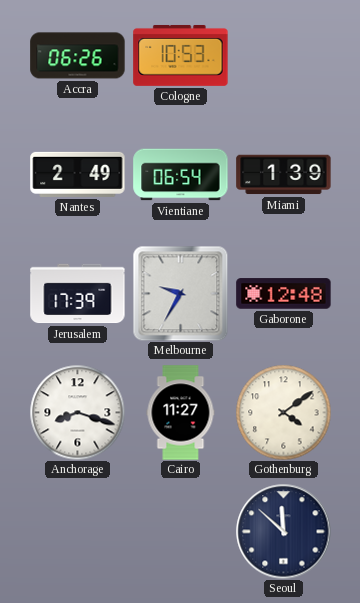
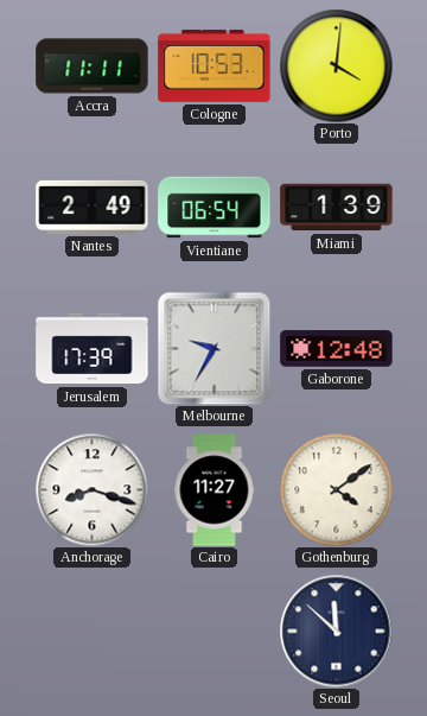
Accra: 06:26 -> 11:11
Porto: none -> 4:01
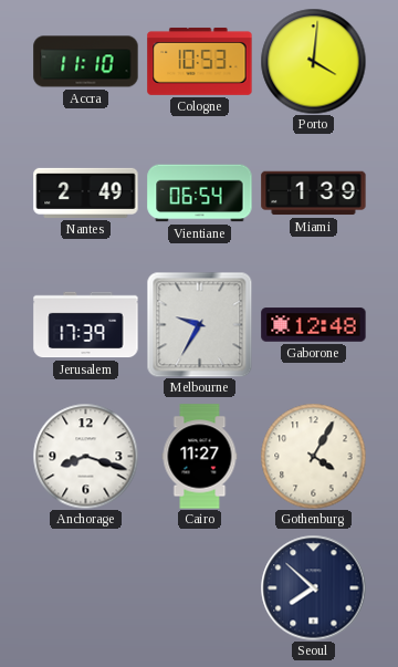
Accra: 11:11 -> 11:10
Gothenburg: 4:09 -> 4:05
Seoul: 11:52 -> 7:52
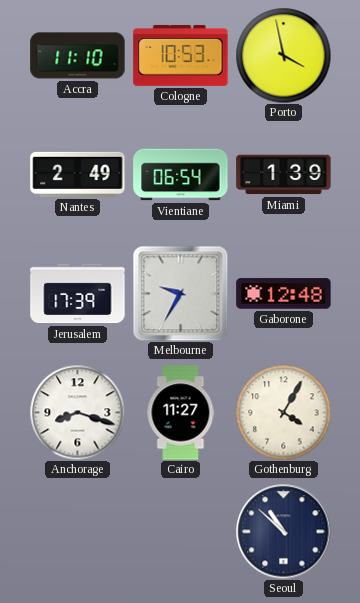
Porto: 4:01 -> 3:58
Seoul: 7:52 -> 10:52
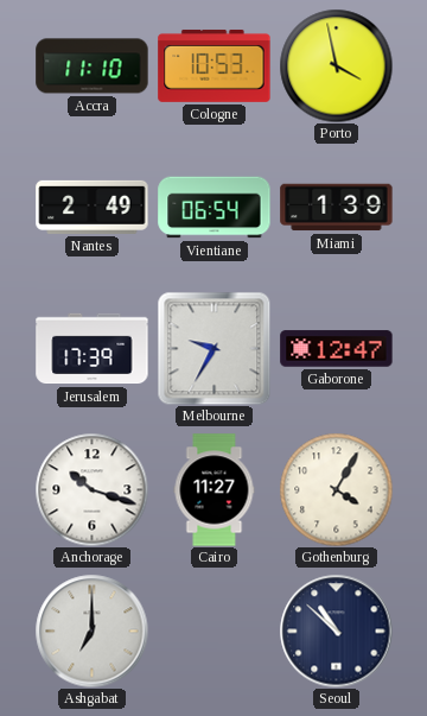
Gaborone: 12:48 -> 12:47
Anchorage: 8:18 -> 10:18
Ashgabat: none -> 7:00
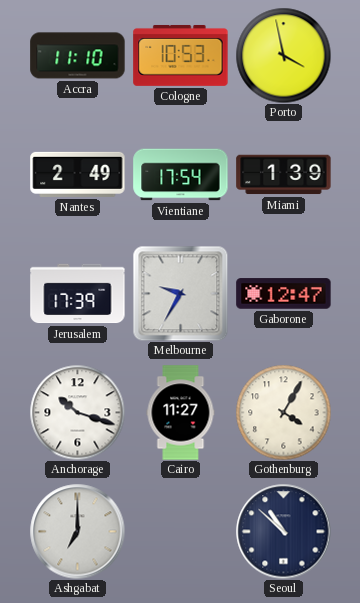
Vientiane: 06:54 -> 17:54
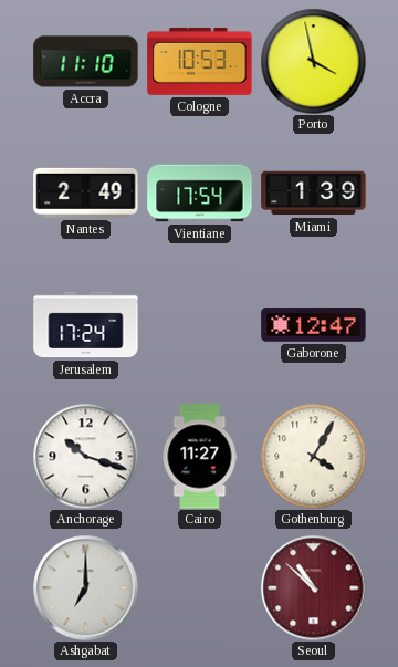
Jerusalem: 17:39 -> 17:24
Melbourne: 9:35 -> none
Seoul dial: navy -> burgundy
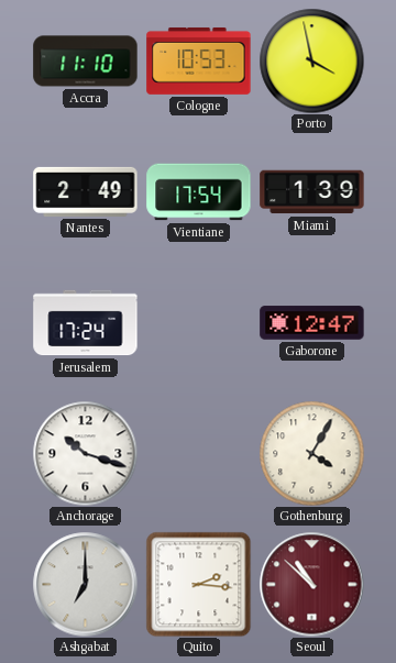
Cairo: 11:27 -> none
Quito: none -> 2:16
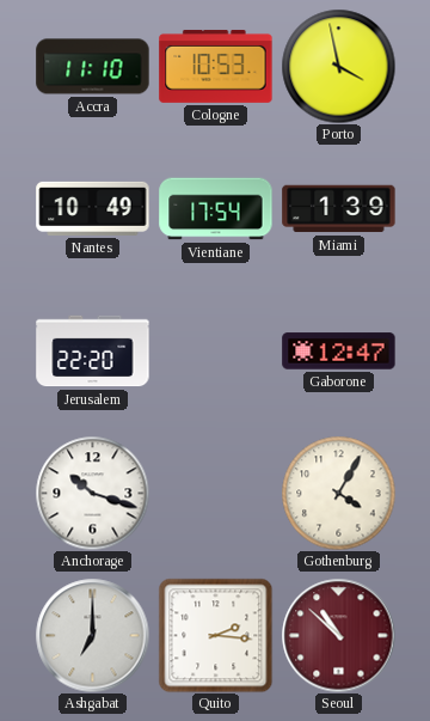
Nantes: 2:49 -> 10:49
Jerusalem: 17:24 -> 22:20
